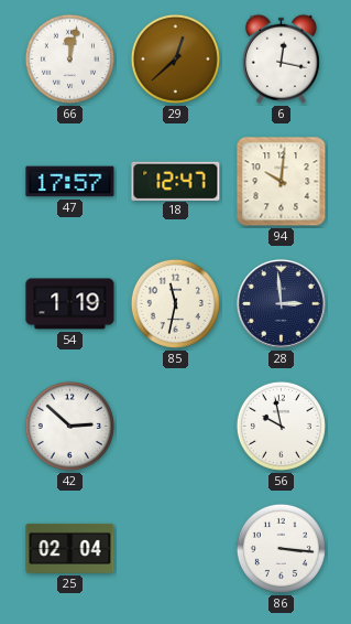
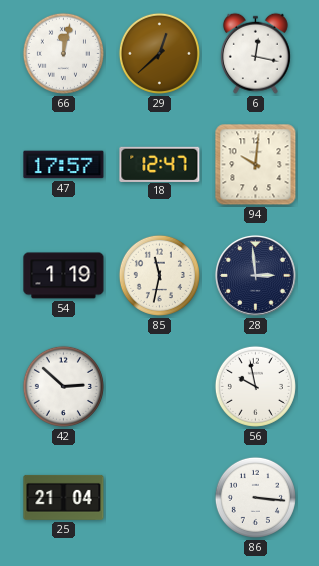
25: 02:04 -> 21:04
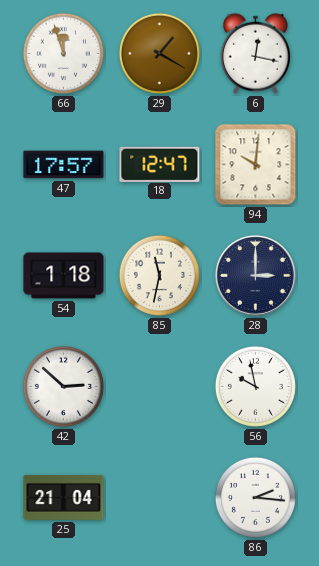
66: 12:02 -> 11:57
29: 12:38 -> 1:20
54: 1:19 -> 1:18
28: 2:59 -> 3:00
86: 3:16 -> 2:16
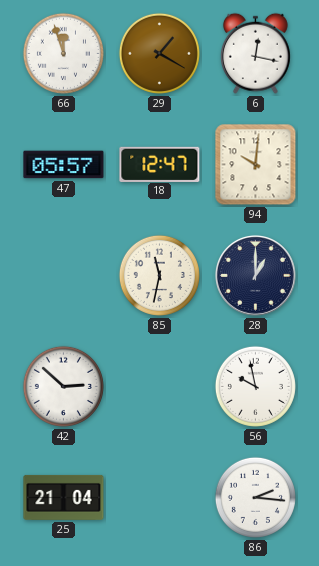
47: 17:57 -> 05:57
54: 1:18 -> none
28: 3:00 -> 1:00
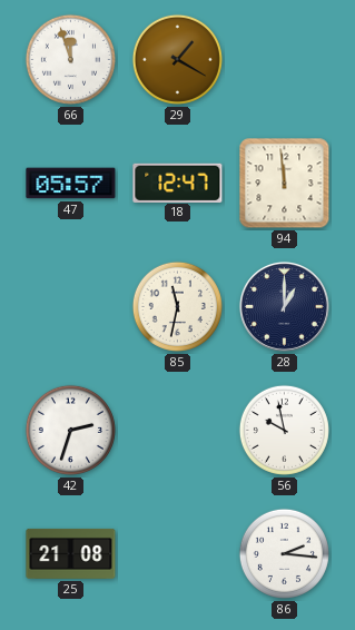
6: 12:17 -> none
94: 10:01 -> 11:59
42: 2:52 -> 2:33
25: 21:04 -> 21:08
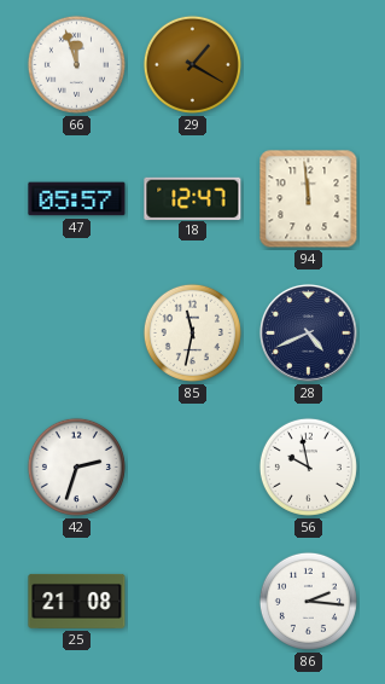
28: 1:00 -> 4:41
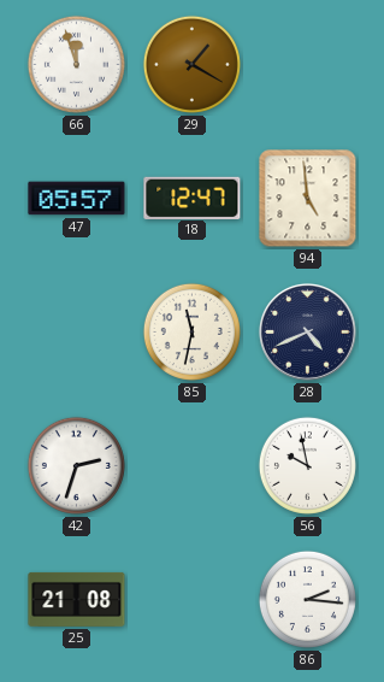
94: 11:59 -> 4:59
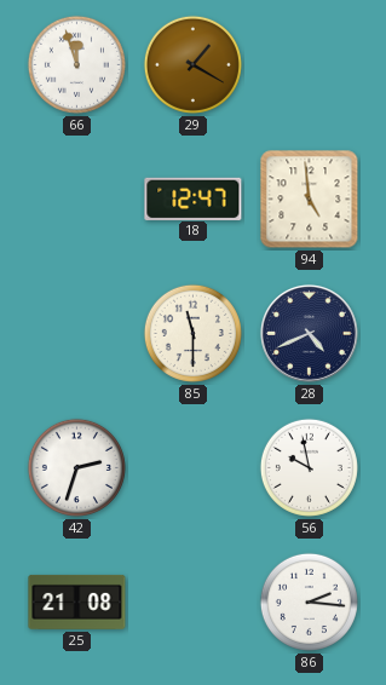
47: 05:57 -> none
85: 11:32 -> 11:30
